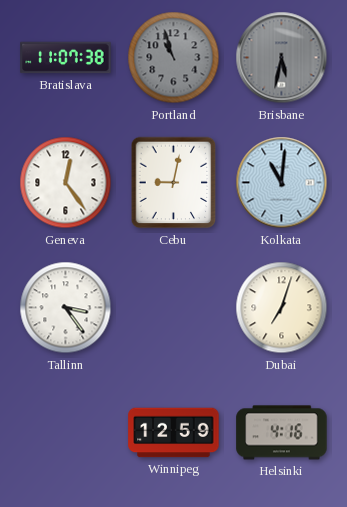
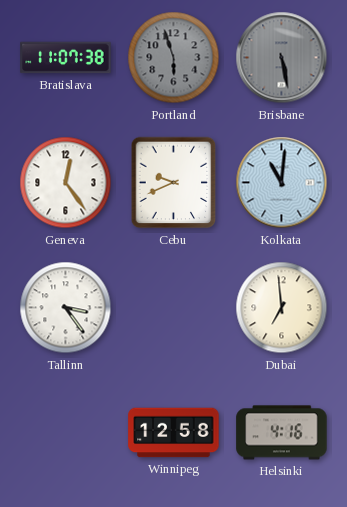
Portland: 10:57 -> 5:57
Brisbane: 5:32 -> 5:28
Cebu: 9:02 -> 9:41
Dubai: 7:03 -> 6:59
Winnipeg: 12:59 -> 12:58
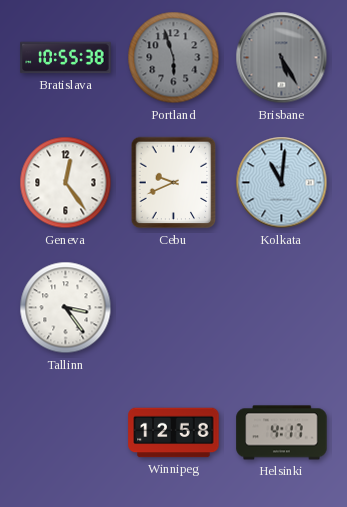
Bratislava: 11:07 -> 10:55
Brisbane: 5:28 -> 5:25
Dubai: 6:59 -> none
Helsinki: 4:16 -> 4:17
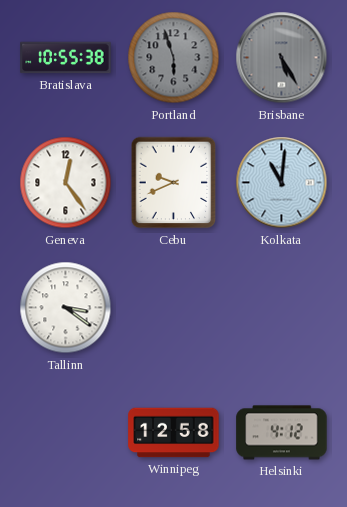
Tallinn: 3:24 -> 3:21
Helsinki: 4:17 -> 4:12
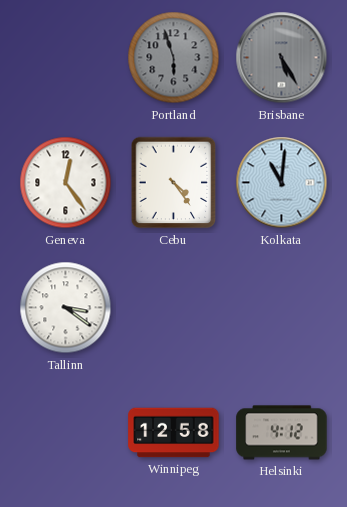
Bratislava: 10:55 -> none
Cebu: 9:41 -> 4:24
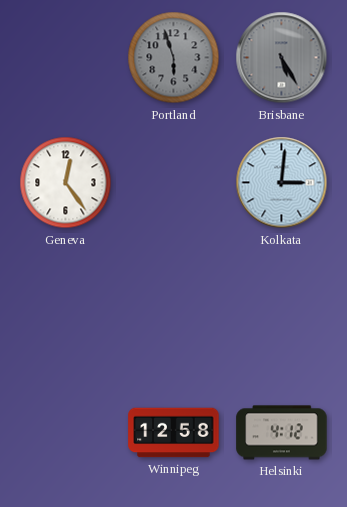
Cebu: 4:24 -> none
Kolkata: 11:01 -> 3:01
Tallinn: 3:21 -> none
